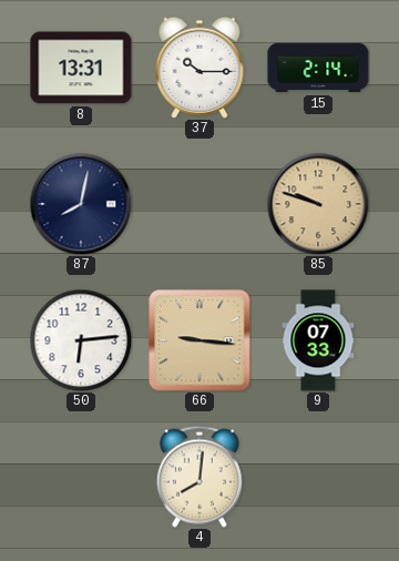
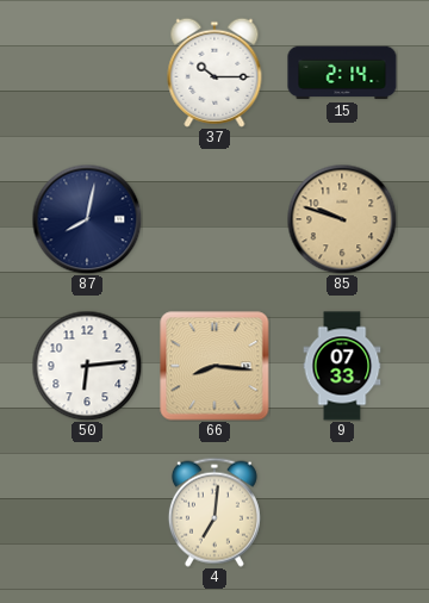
8: 13:31 -> none
66: 9:16 -> 8:16
4: 8:01 -> 7:01
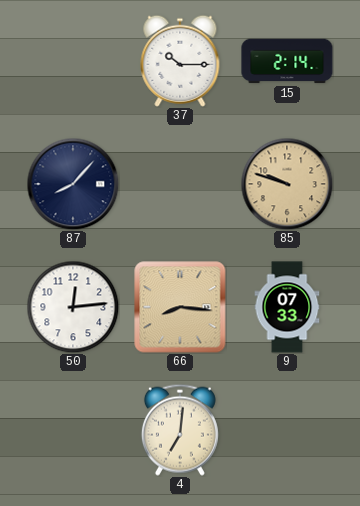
87: 8:02 -> 8:07
50: 6:14 -> 12:14
